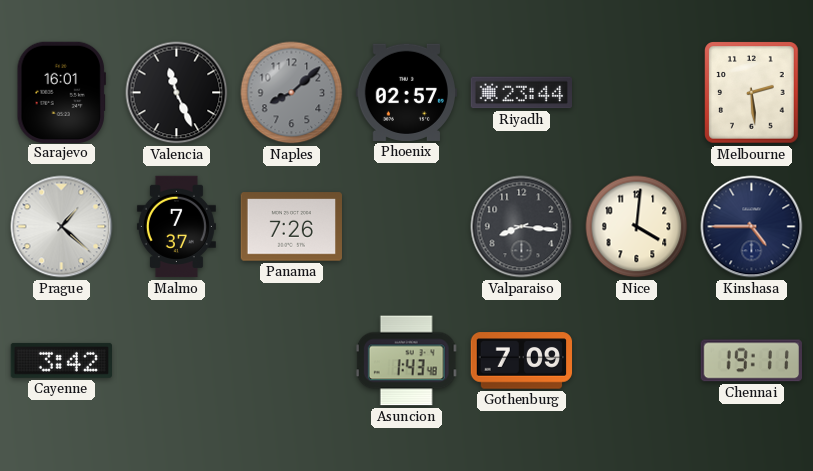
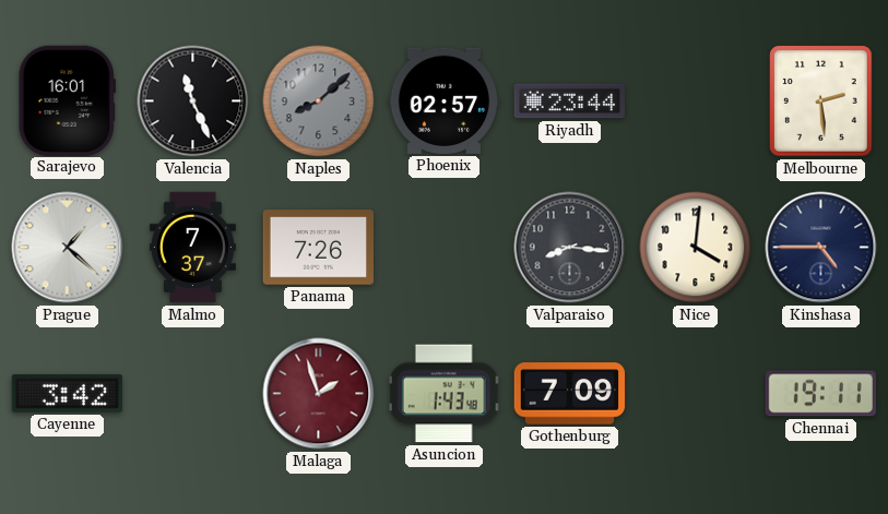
Malaga: none -> 1:57
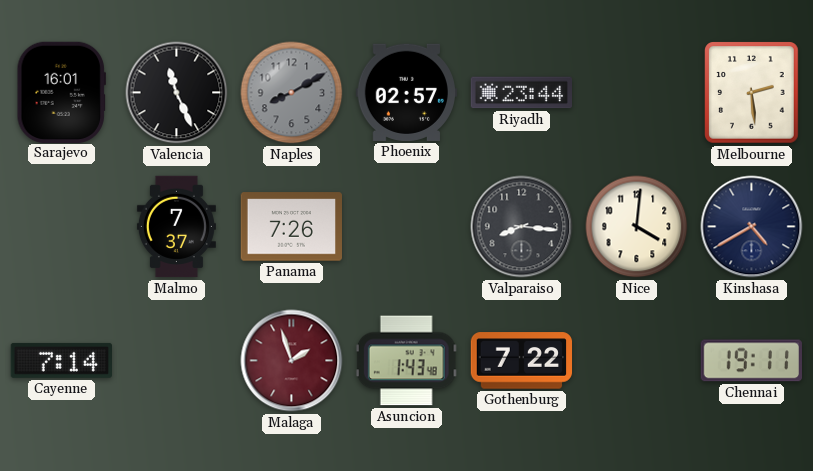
Naples: 8:08 -> 8:10
Prague: 1:22 -> none
Kinshasa: 4:45 -> 4:40
Cayenne: 3:42 -> 7:14
Gothenburg: 7:09 -> 7:22
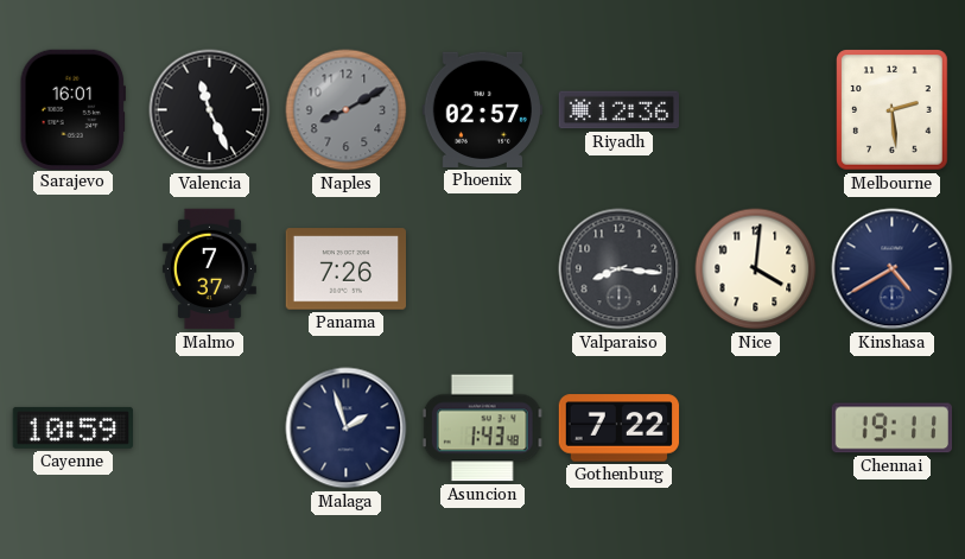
Riyadh: 23:44 -> 12:36
Cayenne: 7:14 -> 10:59
Malaga dial: burgundy -> navy
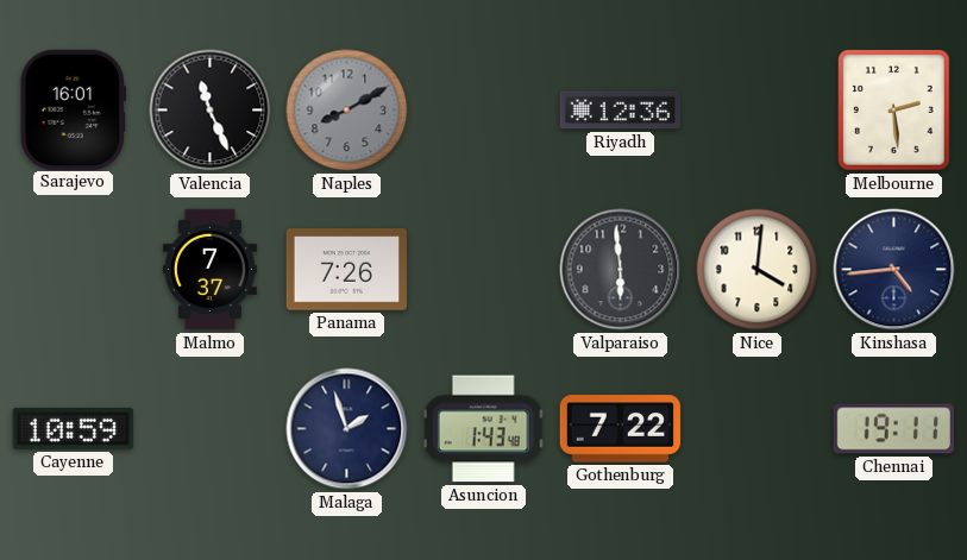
Phoenix: 02:57 -> none
Valparaiso: 8:16 -> 5:59
Kinshasa: 4:40 -> 4:44
